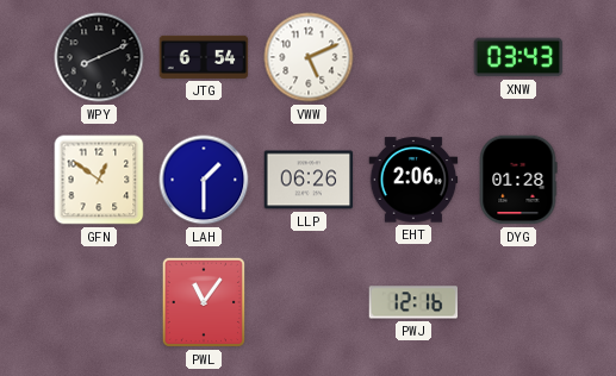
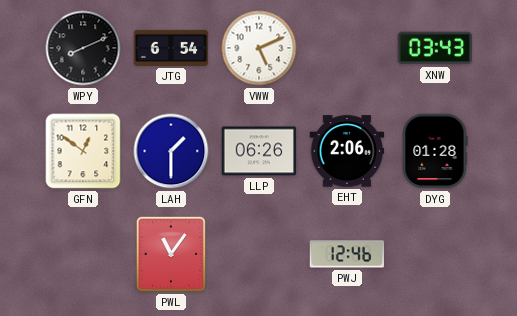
PWJ: 12:16 -> 12:46
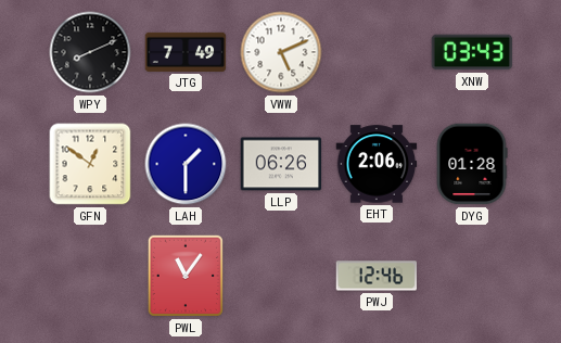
JTG: 6:54 -> 7:49
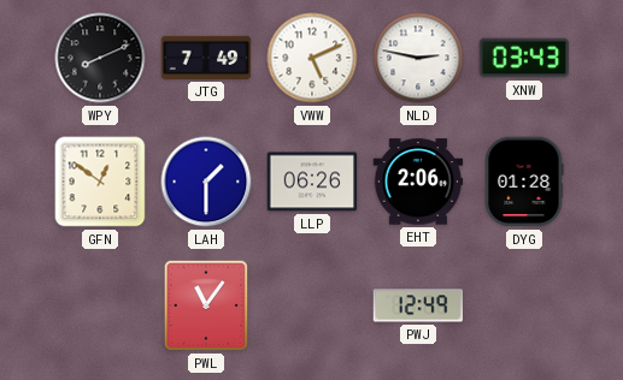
NLD: none -> 2:47
PWJ: 12:46 -> 12:49
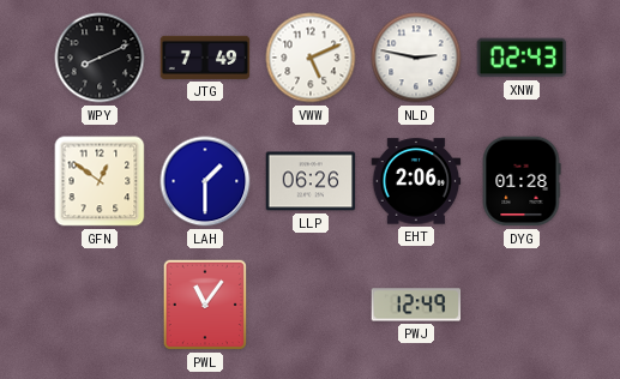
XNW: 03:43 -> 02:43
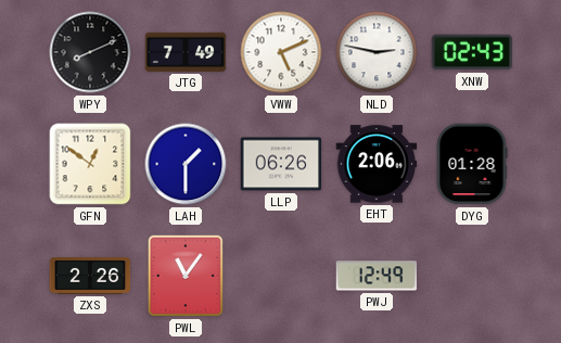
ZXS: none -> 2:26
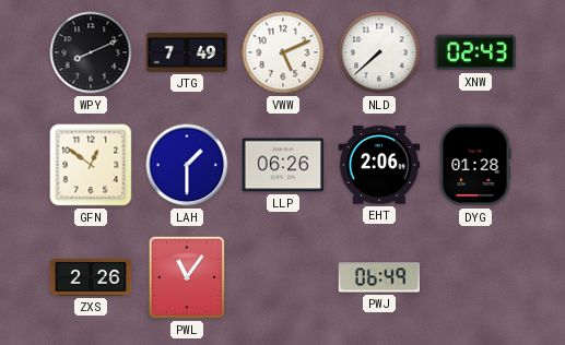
NLD: 2:47 -> 7:38
PWJ: 12:49 -> 06:49
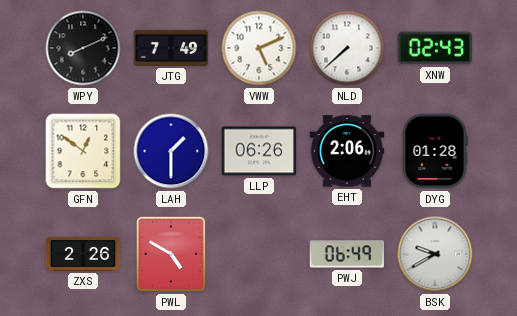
PWL: 11:06 -> 4:50
BSK: none -> 9:40
